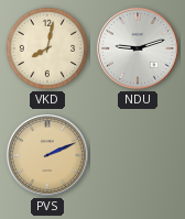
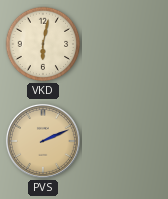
VKD: 8:02 -> 6:02
NDU: 9:12 -> none
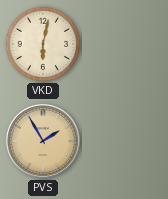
PVS: 2:11 -> 1:55
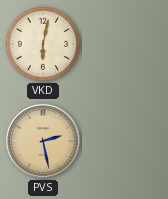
PVS: 1:55 -> 2:28
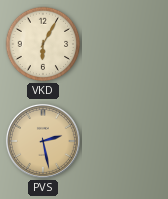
VKD: 6:02 -> 6:05
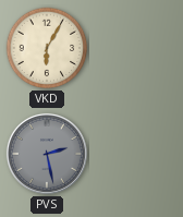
PVS dial: champagne -> grey
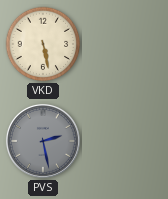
VKD: 6:05 -> 5:28
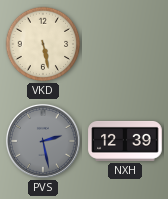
NXH: none -> 12:39
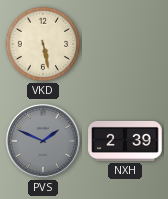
PVS: 2:28 -> 1:49
NXH: 12:39 -> 2:39
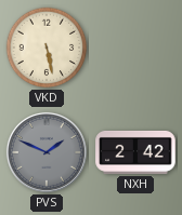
NXH: 2:39 -> 2:42
